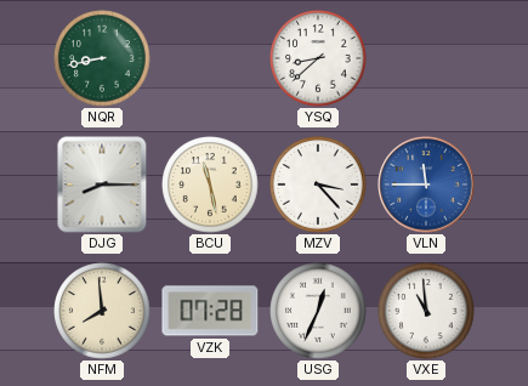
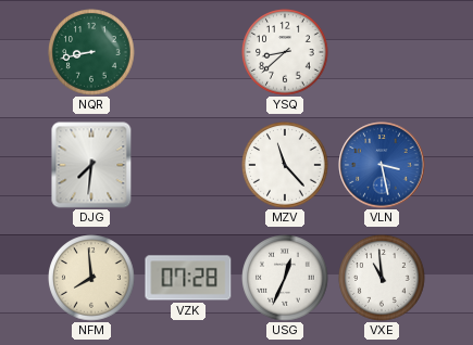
DJG: 8:15 -> 7:31
BCU: 11:28 -> none
MZV: 3:23 -> 11:23
VLN: 11:45 -> 3:28
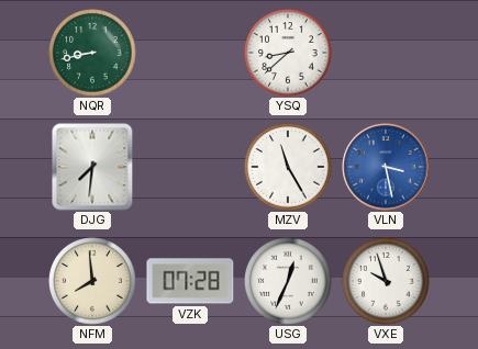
MZV: 11:23 -> 11:25
VXE: 10:59 -> 9:57
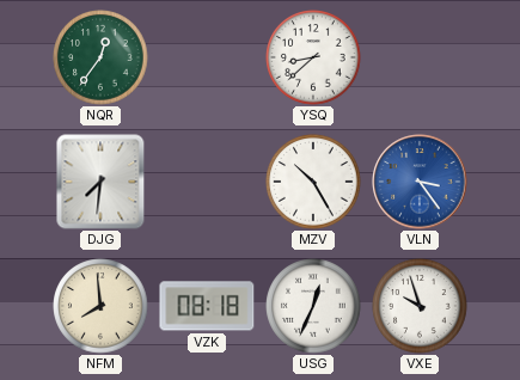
NQR: 8:43 -> 12:36
MZV: 11:25 -> 10:25
VLN: 3:28 -> 3:24
VZK: 07:28 -> 08:18
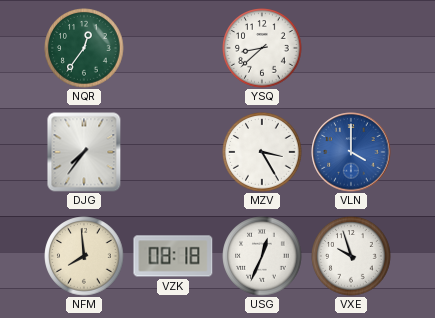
DJG: 7:31 -> 7:36
MZV: 10:25 -> 3:25
VLN: 3:24 -> 4:00
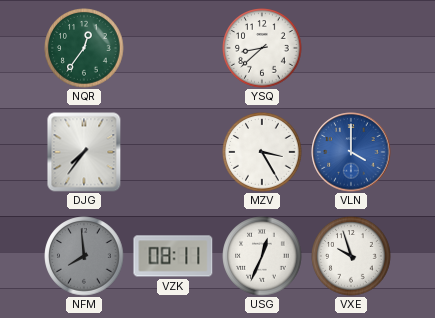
NFM dial: cream -> grey
VZK: 08:18 -> 08:11
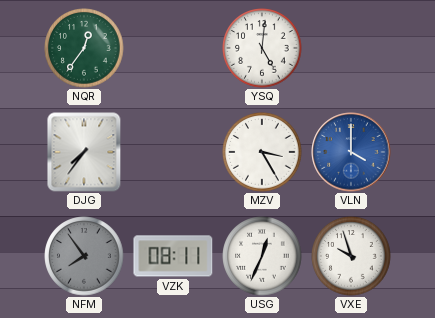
YSQ: 8:38 -> 5:01
NFM: 7:59 -> 7:54
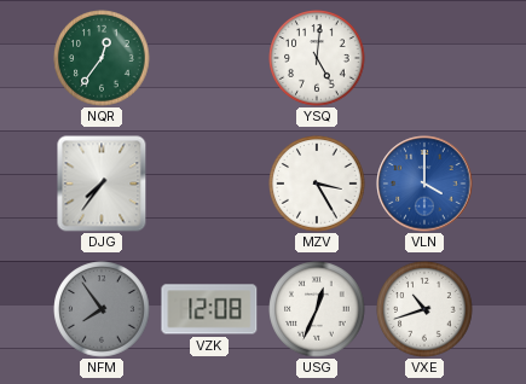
VZK: 08:11 -> 12:08
VXE: 9:57 -> 10:42
